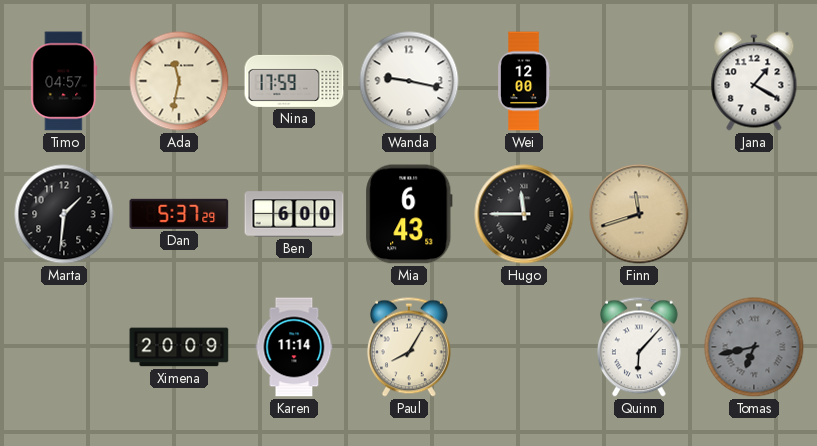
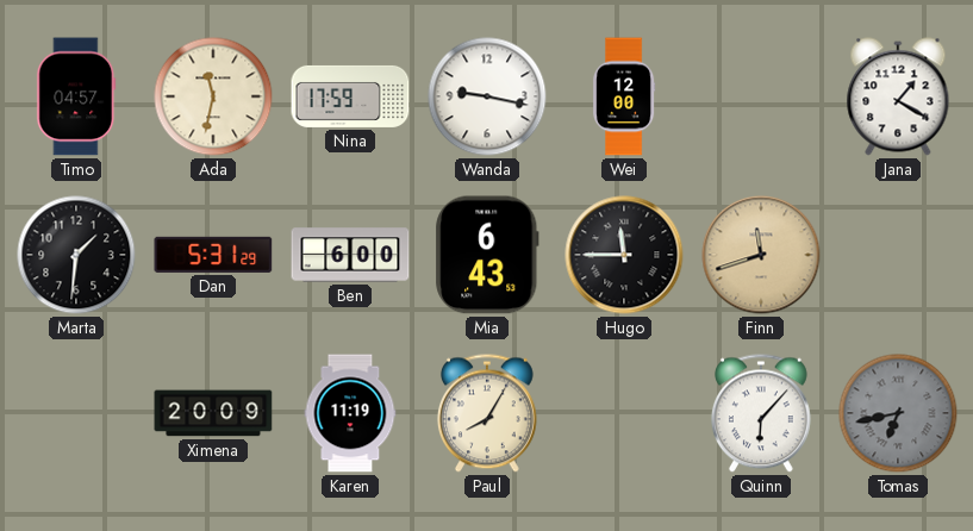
Dan: 5:37 -> 5:31
Karen: 11:14 -> 11:19
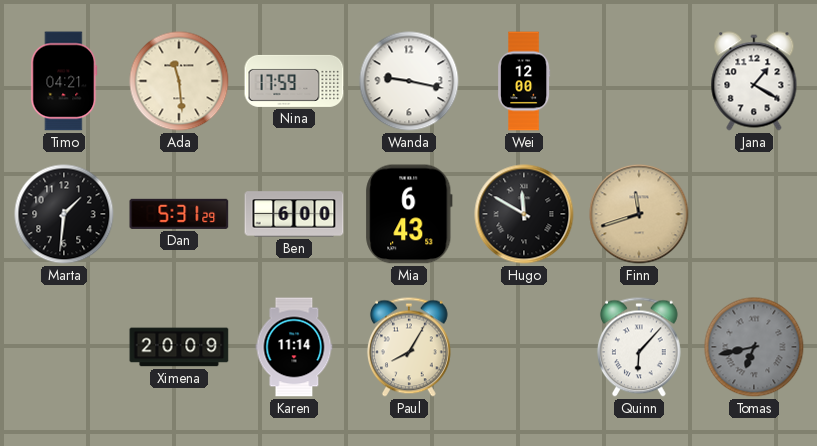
Timo: 04:57 -> 04:21
Ada: 11:32 -> 11:29
Hugo: 11:45 -> 11:50
Karen: 11:19 -> 11:14
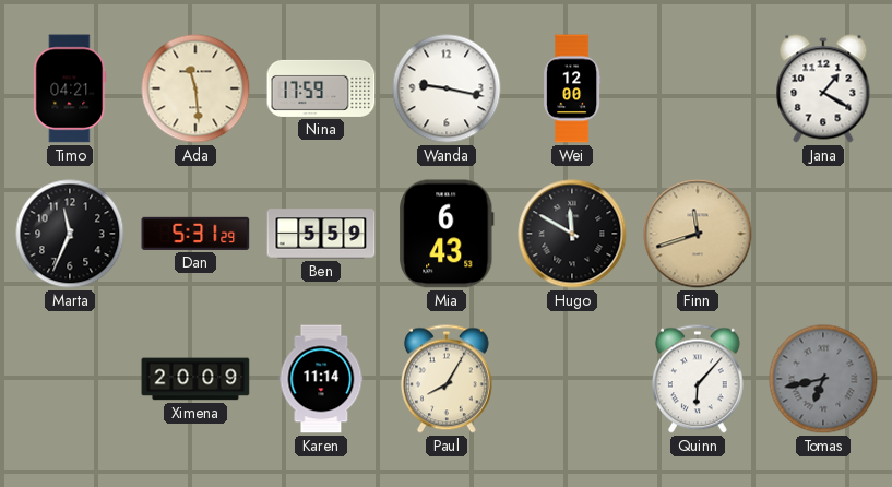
Marta: 1:31 -> 11:34
Ben: 6:00 -> 5:59
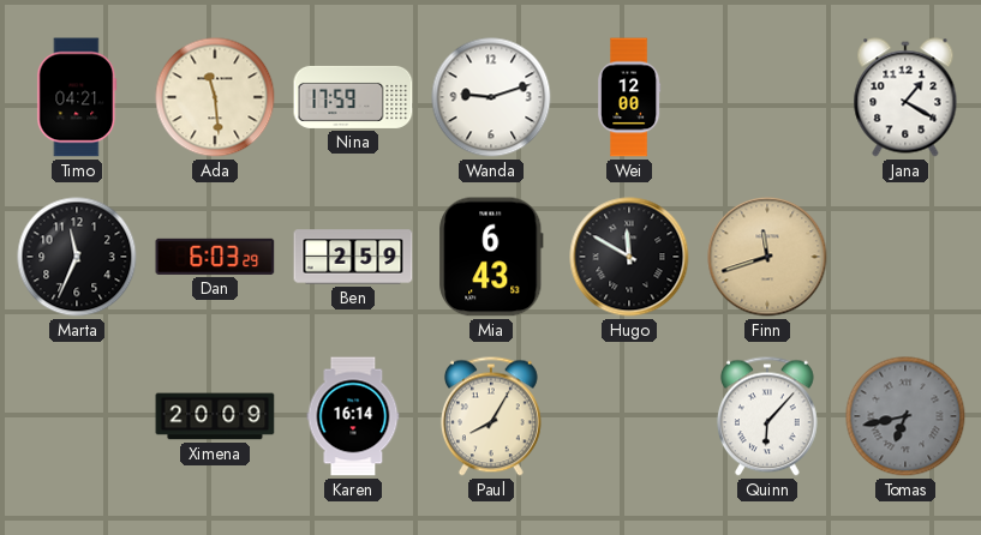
Wanda: 9:17 -> 9:12
Dan: 5:31 -> 6:03
Ben: 5:59 -> 2:59
Karen: 11:14 -> 16:14
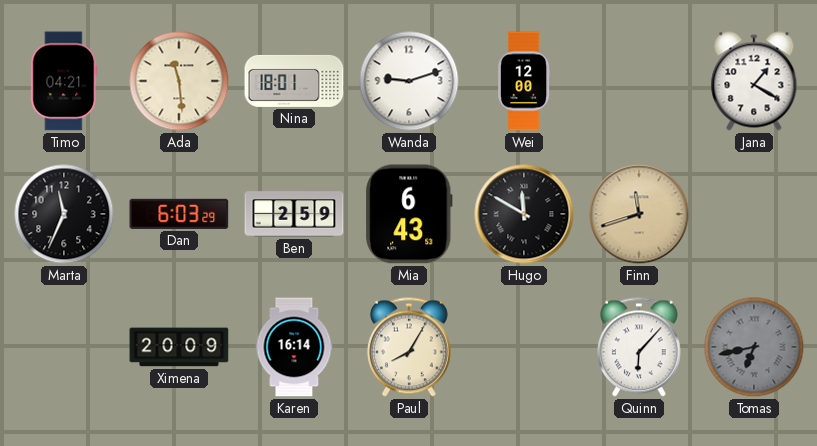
Nina: 17:59 -> 18:01
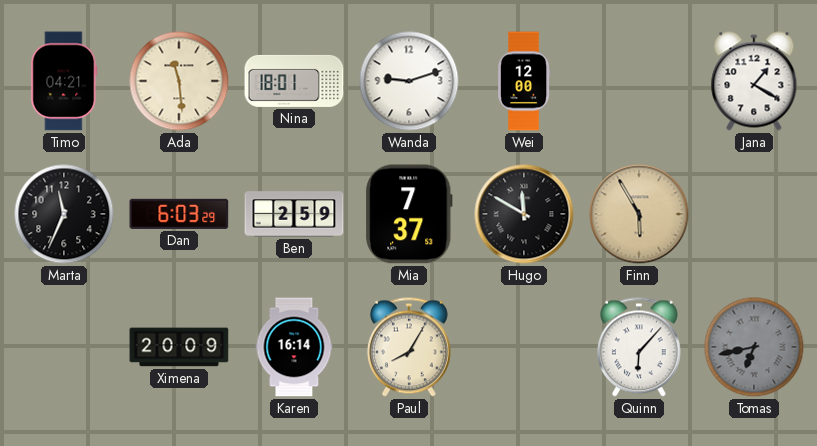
Mia: 6:43 -> 7:37
Finn: 11:42 -> 5:55
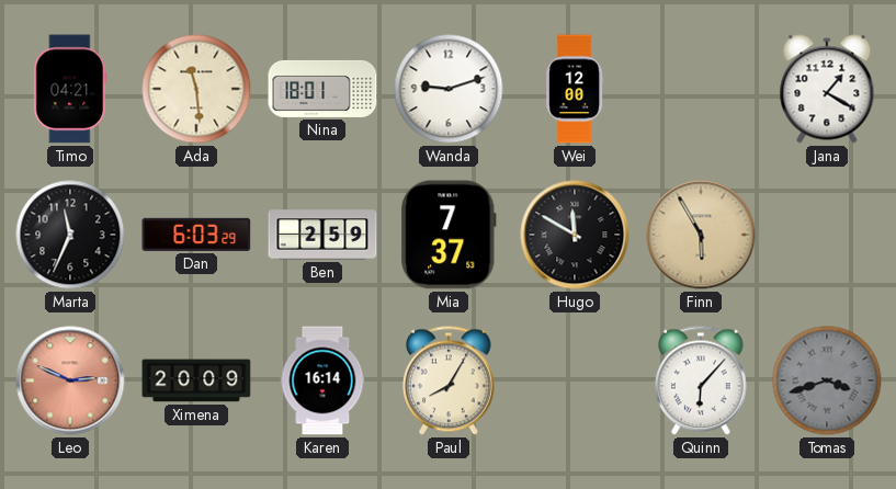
Leo: none -> 2:49
Tomas: 6:43 -> 3:42
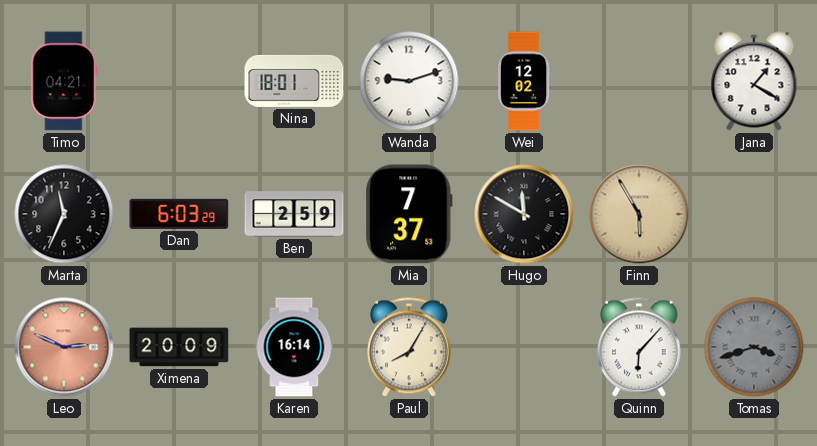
Ada: 11:29 -> none
Wei: 12:00 -> 12:02
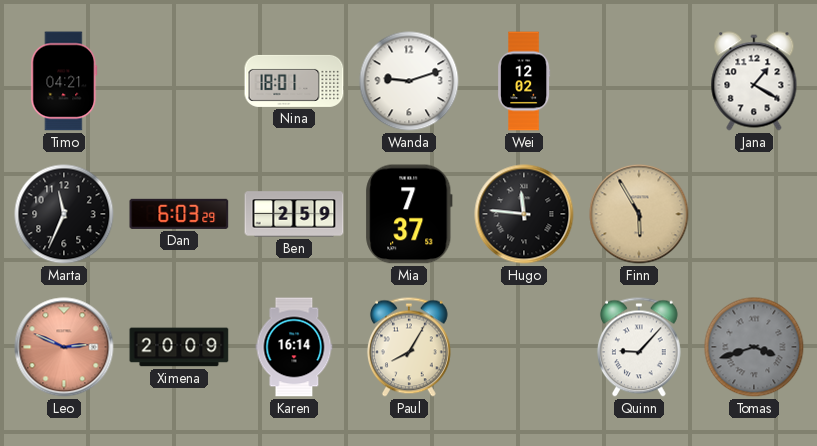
Hugo: 11:50 -> 11:46
Quinn: 6:07 -> 9:07
